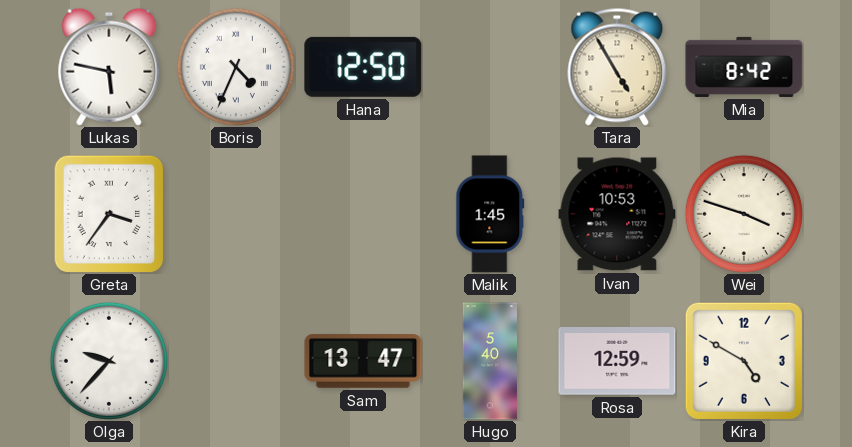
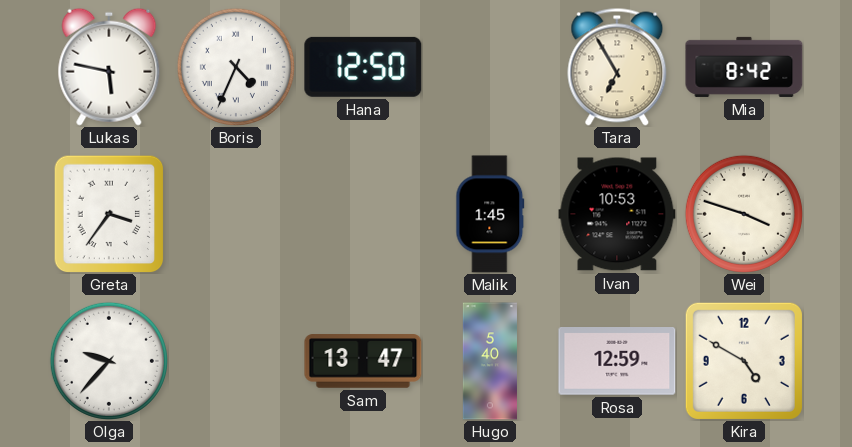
Tara: 4:55 -> 6:55
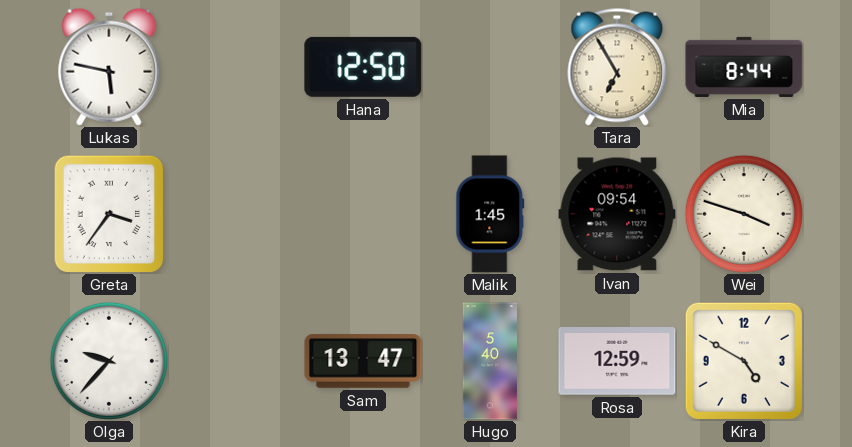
Boris: 4:34 -> none
Mia: 8:42 -> 8:44
Ivan: 10:53 -> 09:54
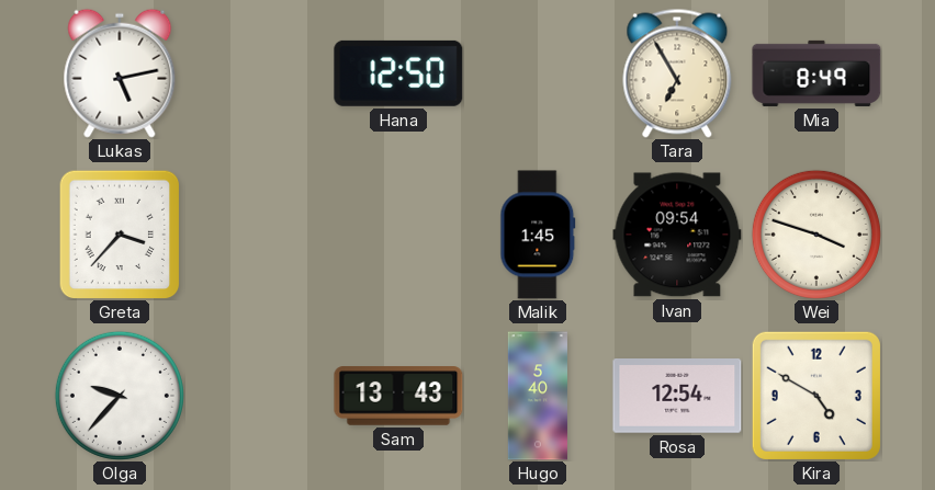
Lukas: 5:47 -> 5:13
Mia: 8:44 -> 8:49
Greta: 3:36 -> 3:37
Sam: 13:47 -> 13:43
Rosa: 12:59 -> 12:54
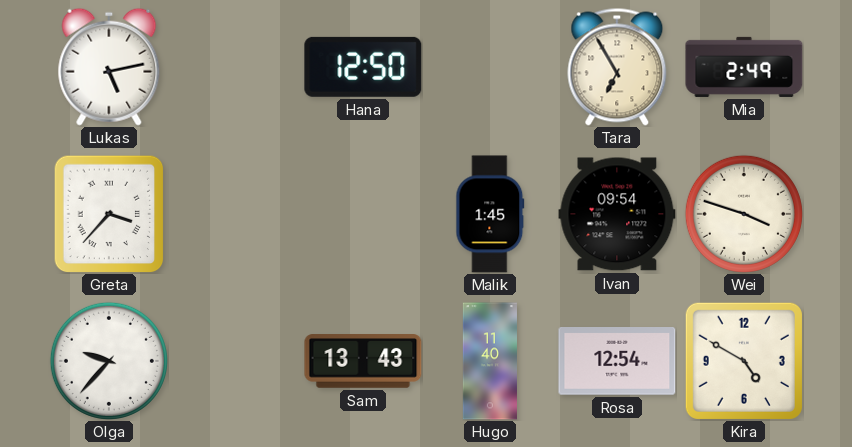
Mia: 8:49 -> 2:49
Hugo: 5:40 -> 11:40
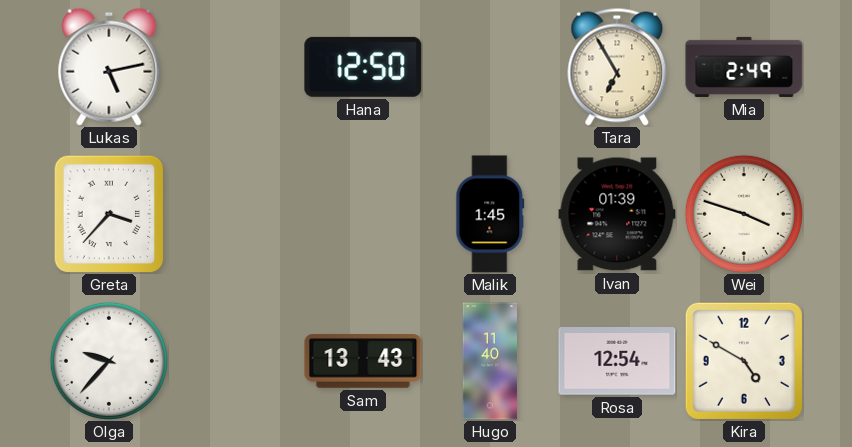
Ivan: 09:54 -> 01:39
